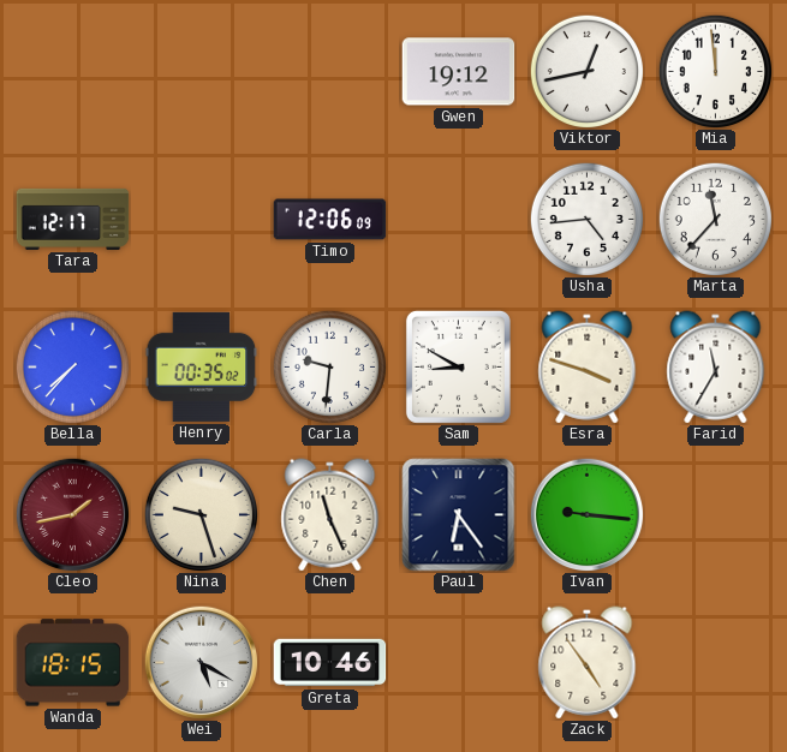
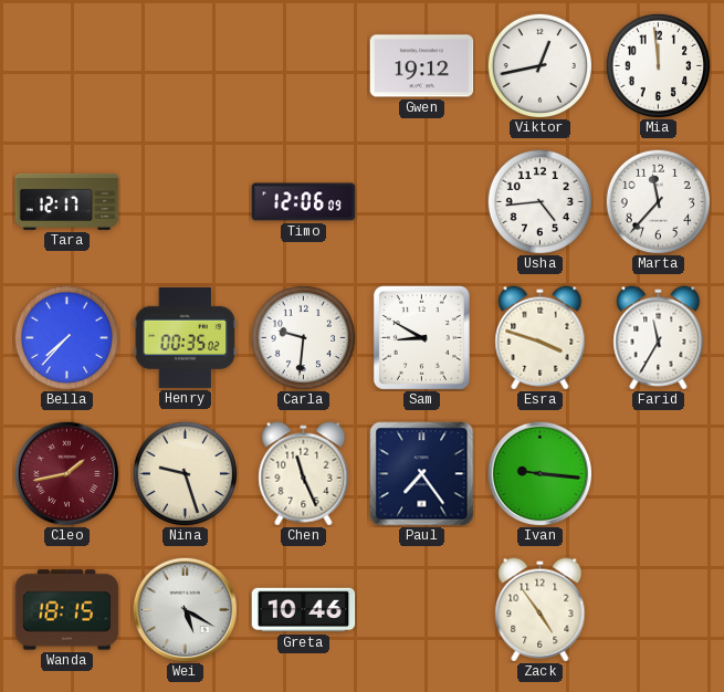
Paul: 6:24 -> 7:24
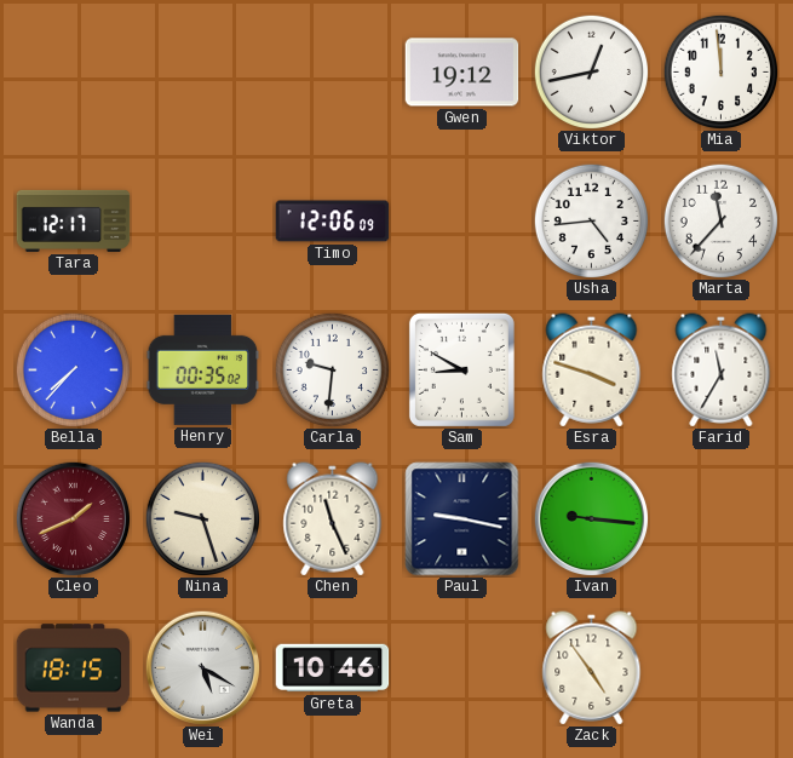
Cleo: 1:43 -> 1:41
Paul: 7:24 -> 9:17
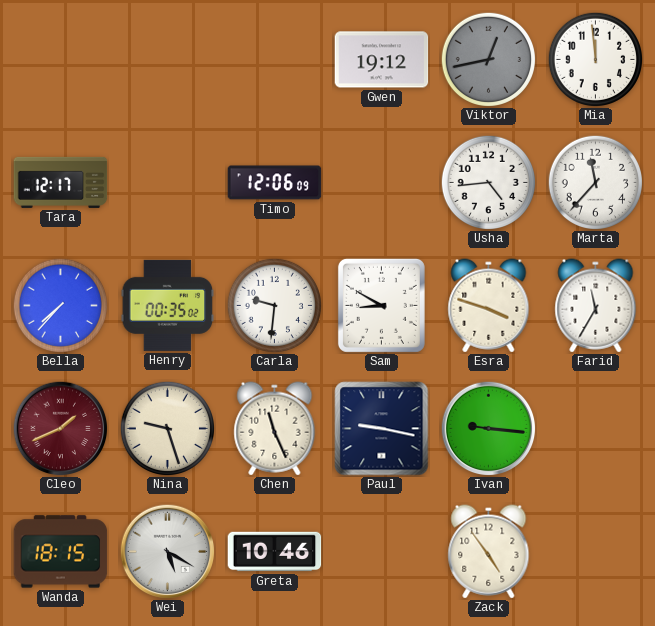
Viktor dial: white -> grey
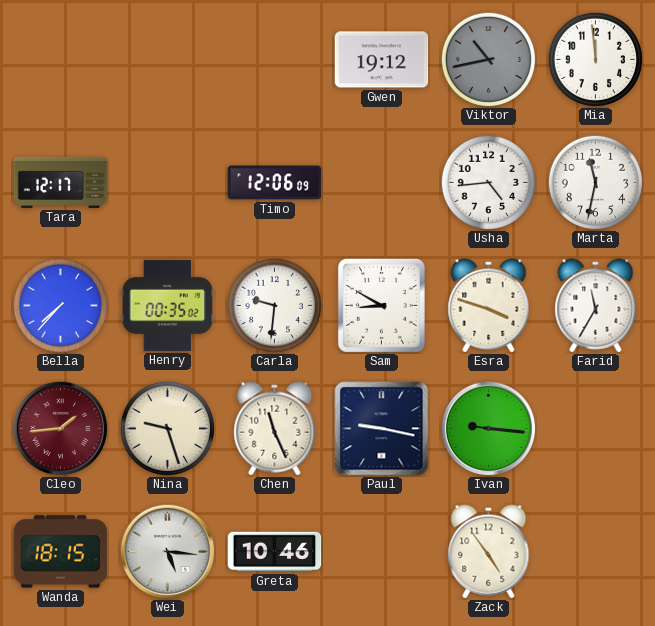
Viktor: 12:43 -> 10:43
Marta: 11:37 -> 11:32
Cleo: 1:41 -> 1:44
Wei: 5:20 -> 5:16
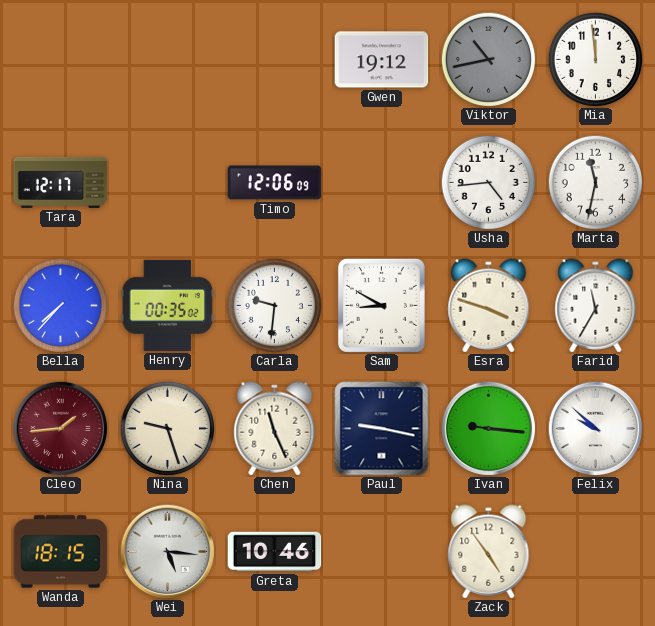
Felix: none -> 9:52
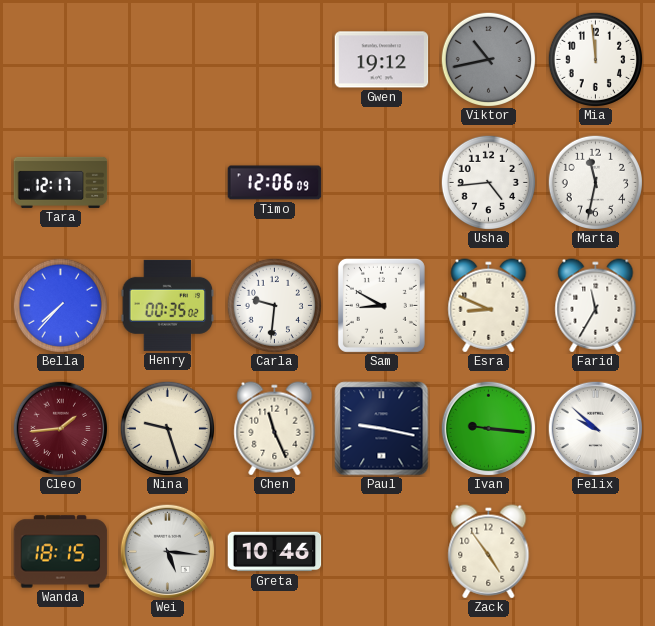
Esra: 3:48 -> 8:49
